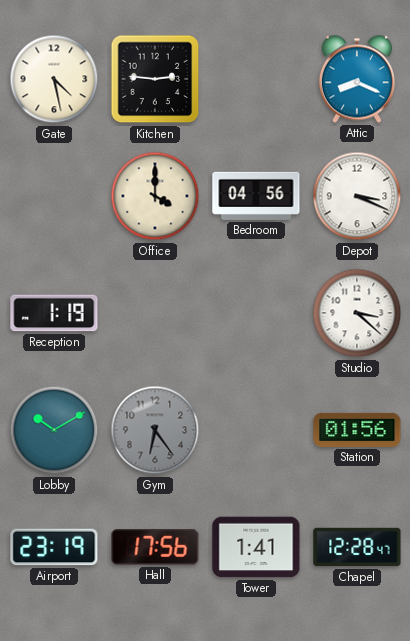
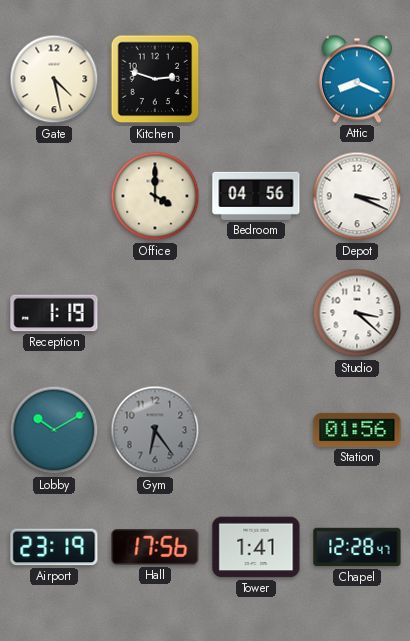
Kitchen: 2:46 -> 2:48
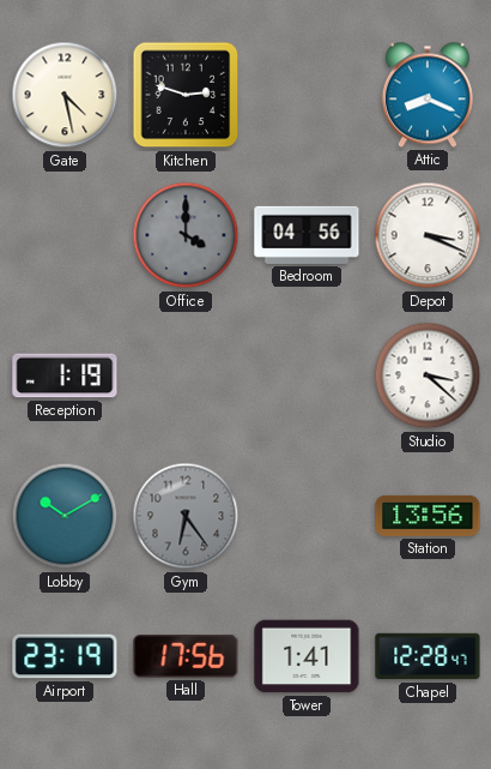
Office dial: cream -> grey
Station: 01:56 -> 13:56
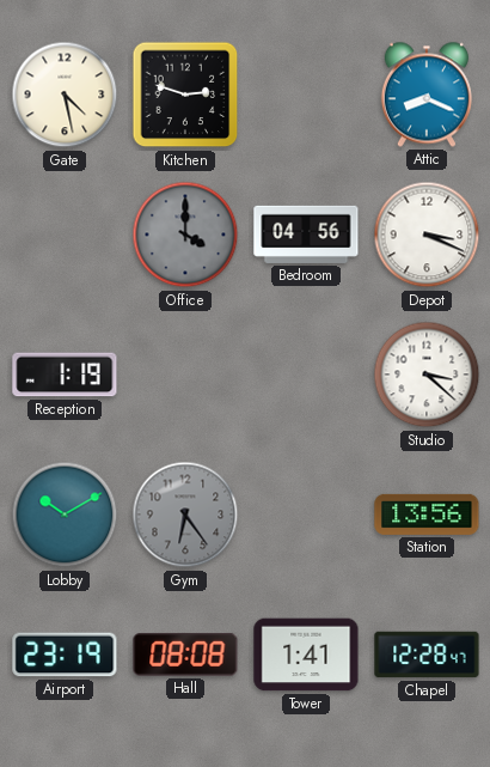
Hall: 17:56 -> 08:08
